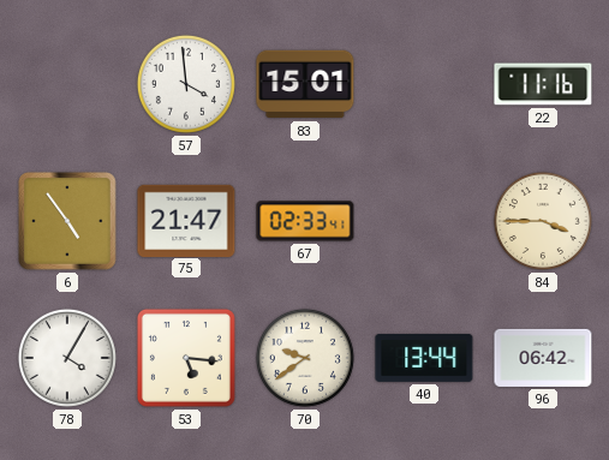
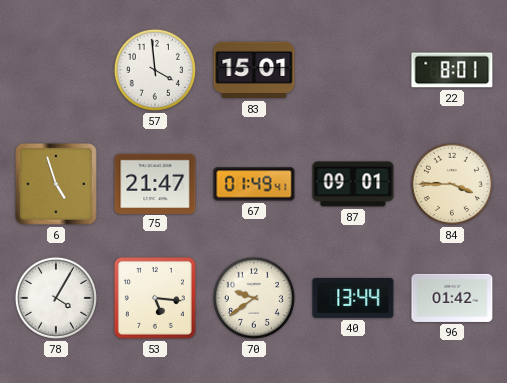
22: 11:16 -> 8:01
6: 4:54 -> 4:57
67: 02:33 -> 01:49
87: none -> 09:01
96: 06:42 -> 01:42
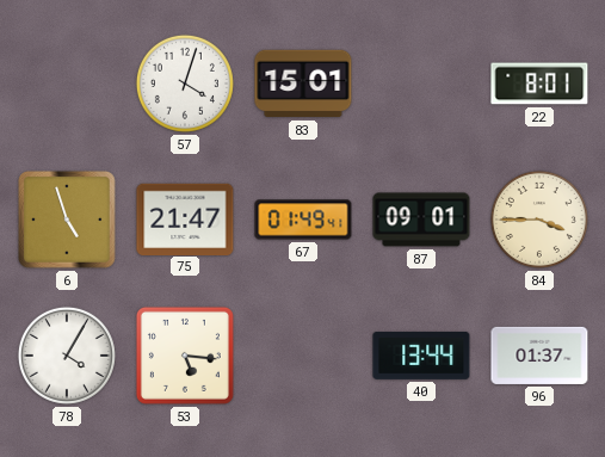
57: 3:59 -> 4:03
70: 9:39 -> none
96: 01:42 -> 01:37
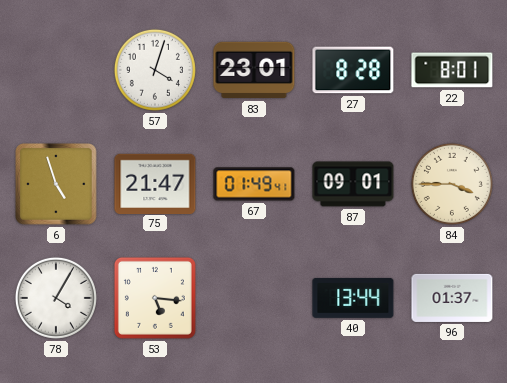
83: 15:01 -> 23:01
27: none -> 8:28
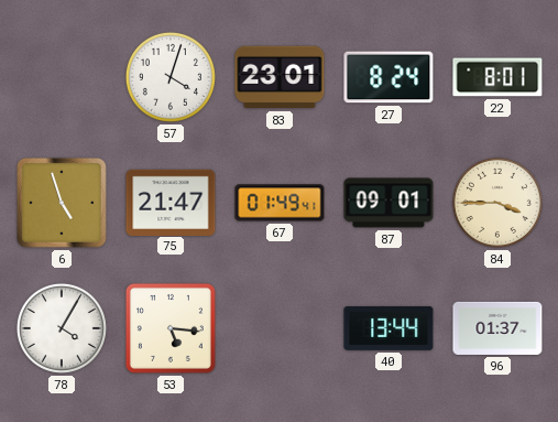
27: 8:28 -> 8:24
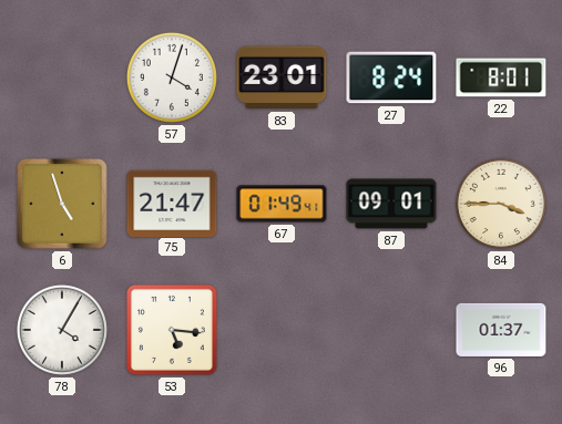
40: 13:44 -> none
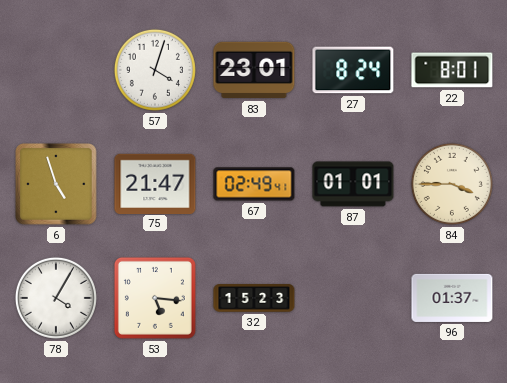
67: 01:49 -> 02:49
87: 09:01 -> 01:01
32: none -> 15:23
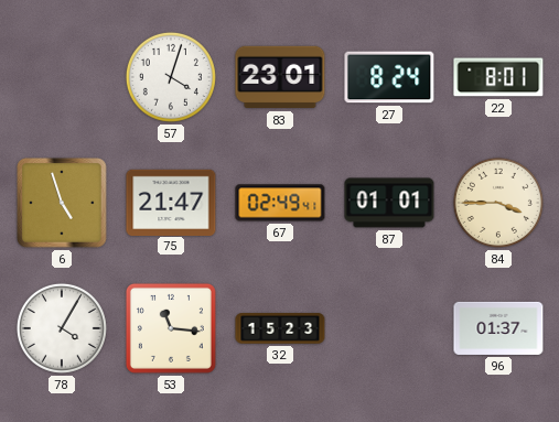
53: 5:16 -> 11:16
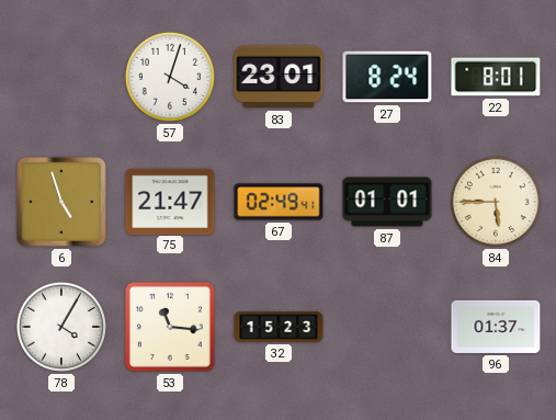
84: 3:45 -> 5:45
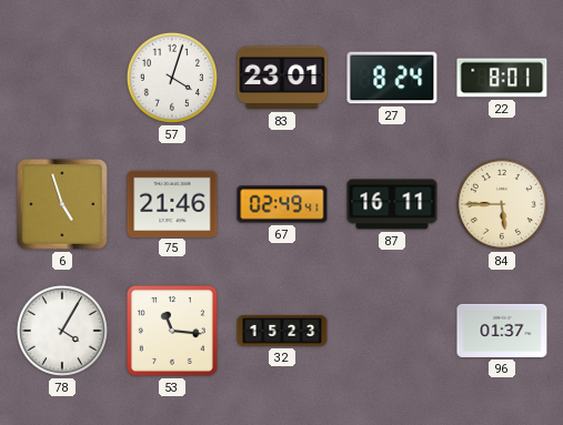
75: 21:47 -> 21:46
87: 01:01 -> 16:11
